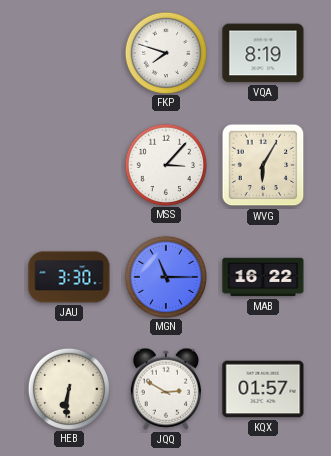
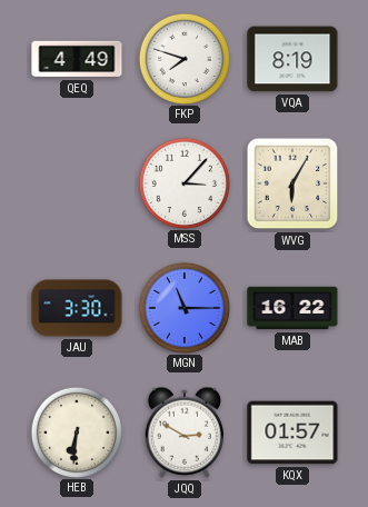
QEQ: none -> 4:49
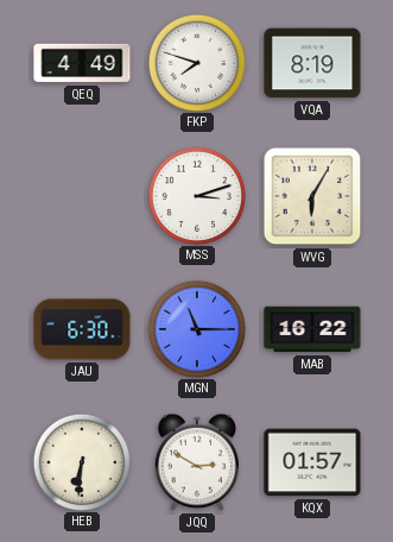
MSS: 3:07 -> 3:12
JAU: 3:30 -> 6:30
